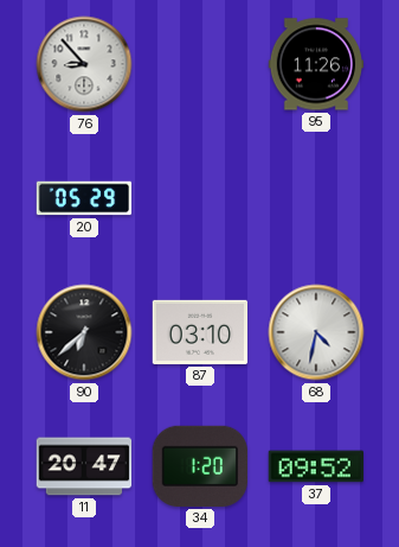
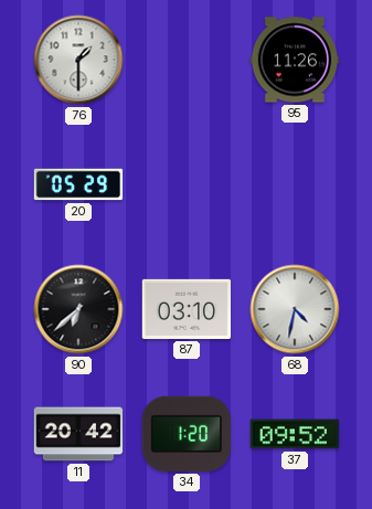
76: 8:53 -> 1:30
11: 20:47 -> 20:42
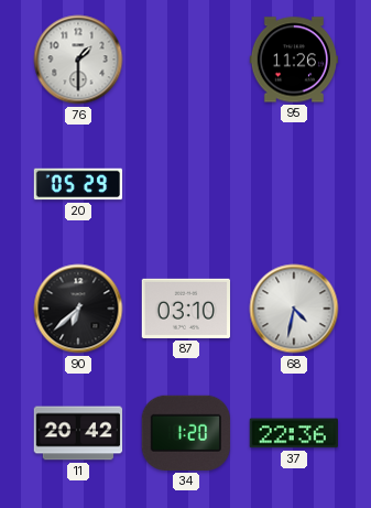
37: 09:52 -> 22:36
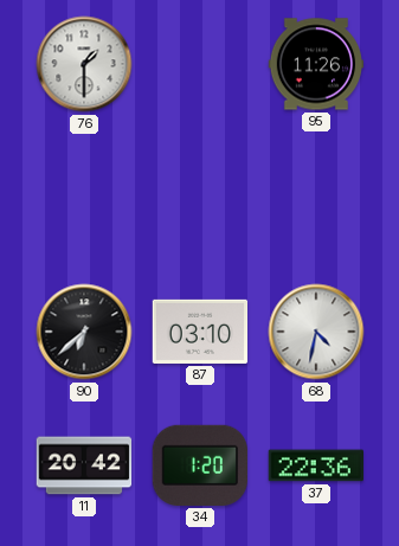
20: 05:29 -> none
